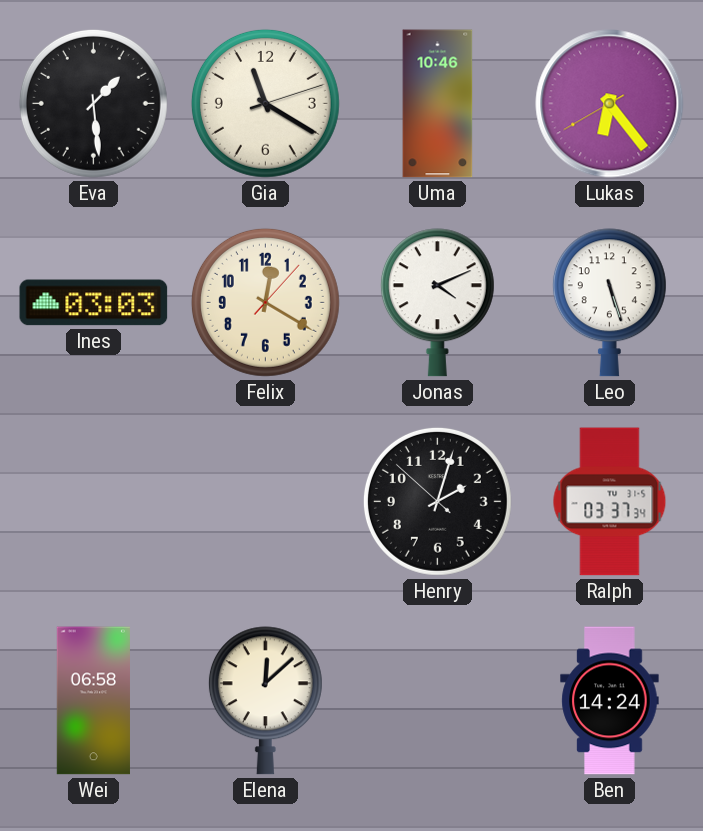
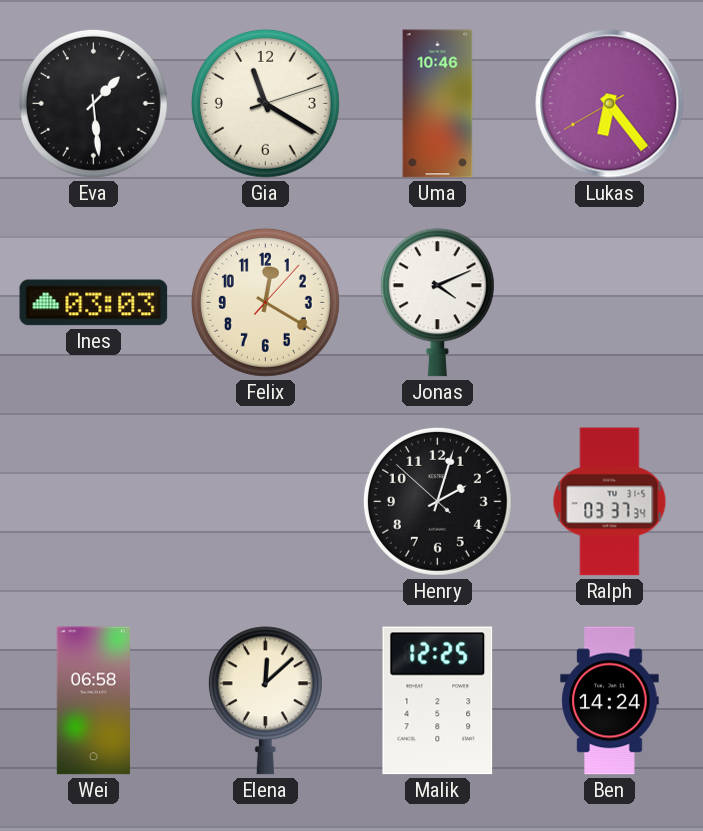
Leo: 5:27 -> none
Malik: none -> 12:25
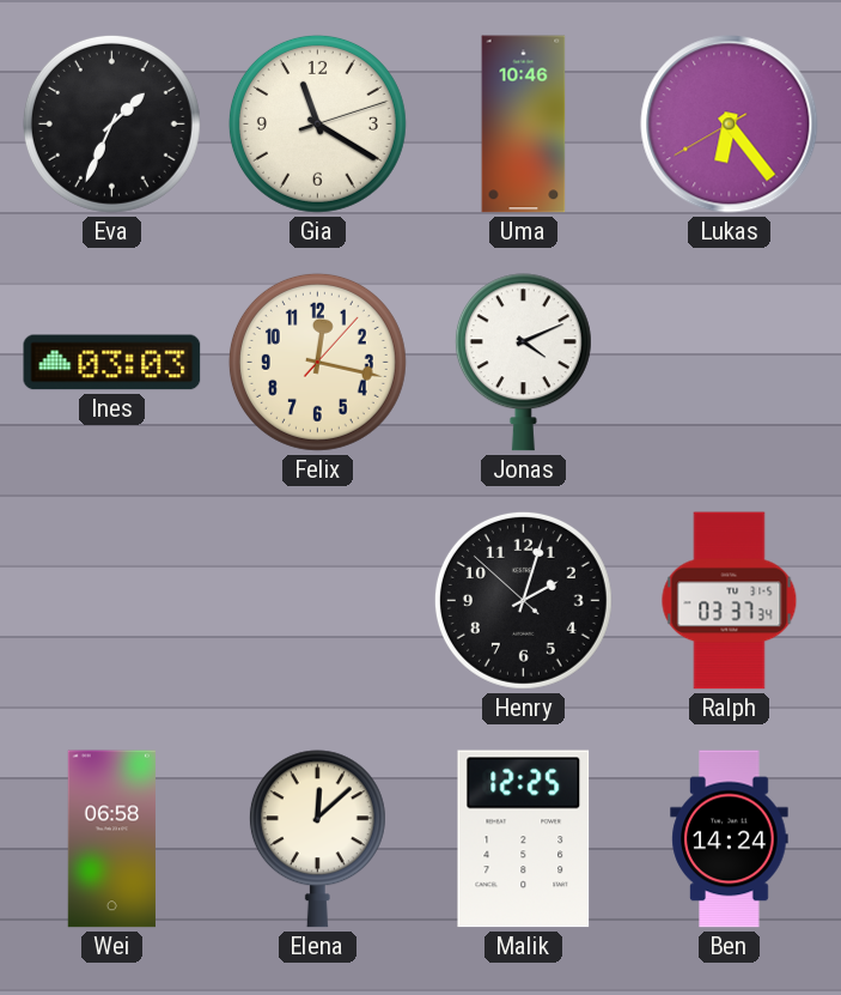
Eva: 1:29 -> 1:34
Felix: 12:20 -> 12:17
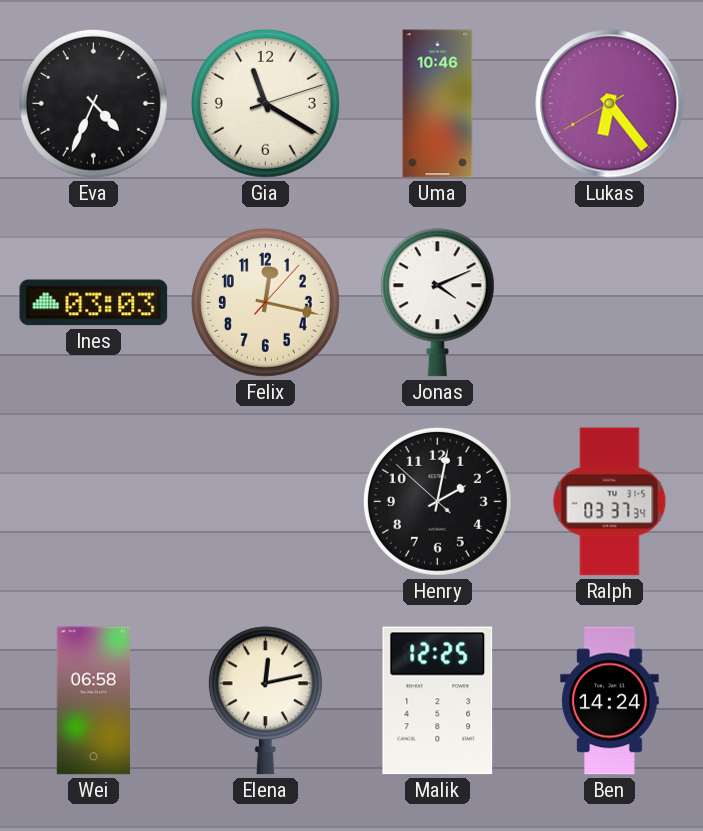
Eva: 1:34 -> 4:34
Henry: 2:02 -> 2:01
Elena: 12:08 -> 12:13
